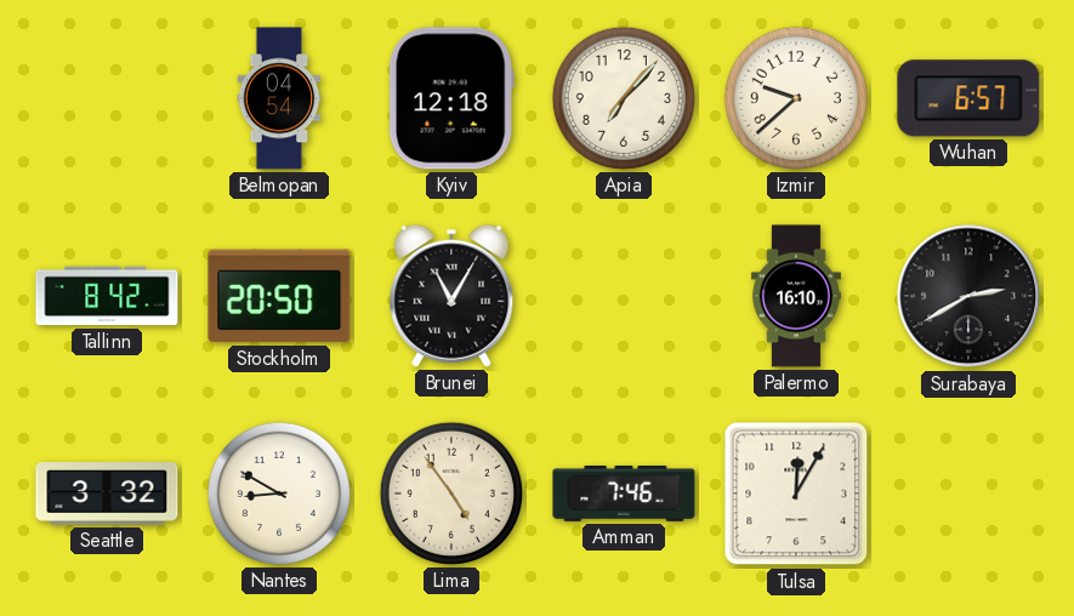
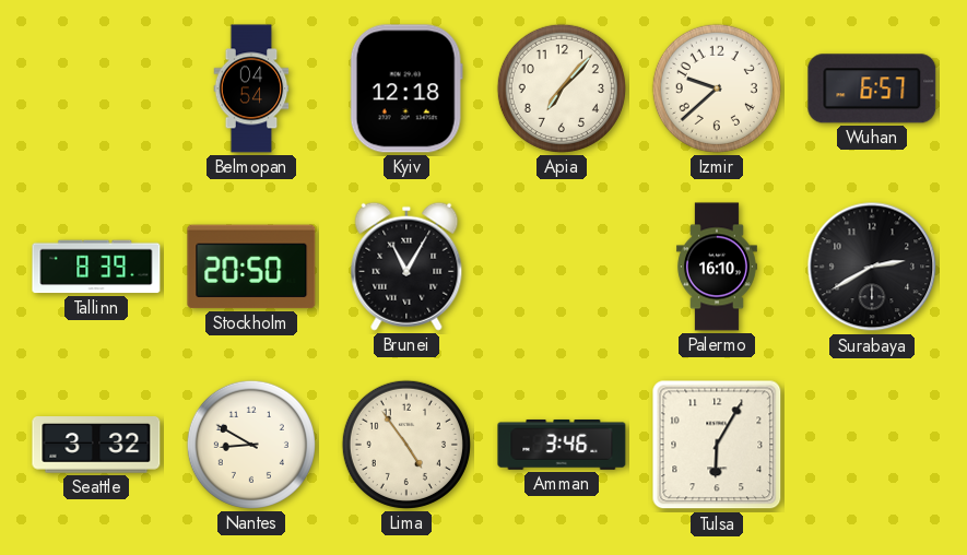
Tallinn: 8:42 -> 8:39
Amman: 7:46 -> 3:46
Tulsa: 12:05 -> 6:05
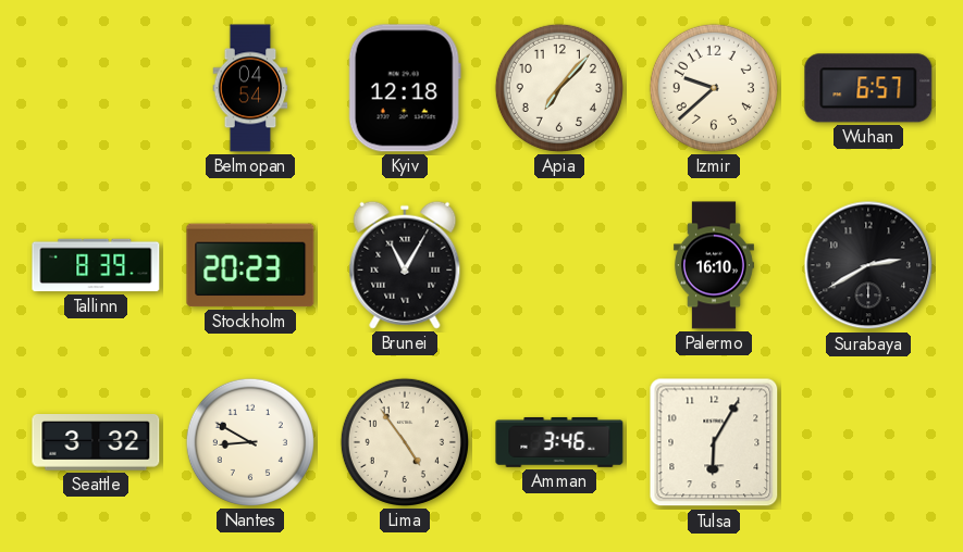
Stockholm: 20:50 -> 20:23
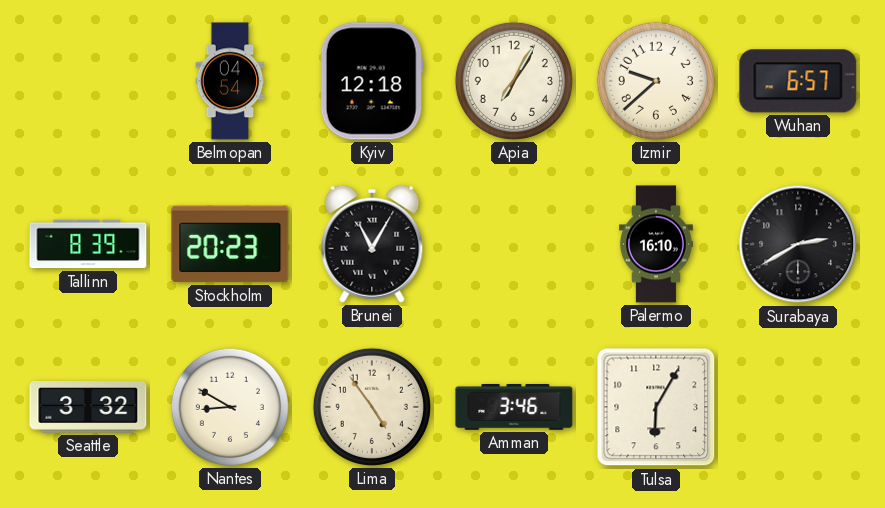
Apia: 7:07 -> 7:05
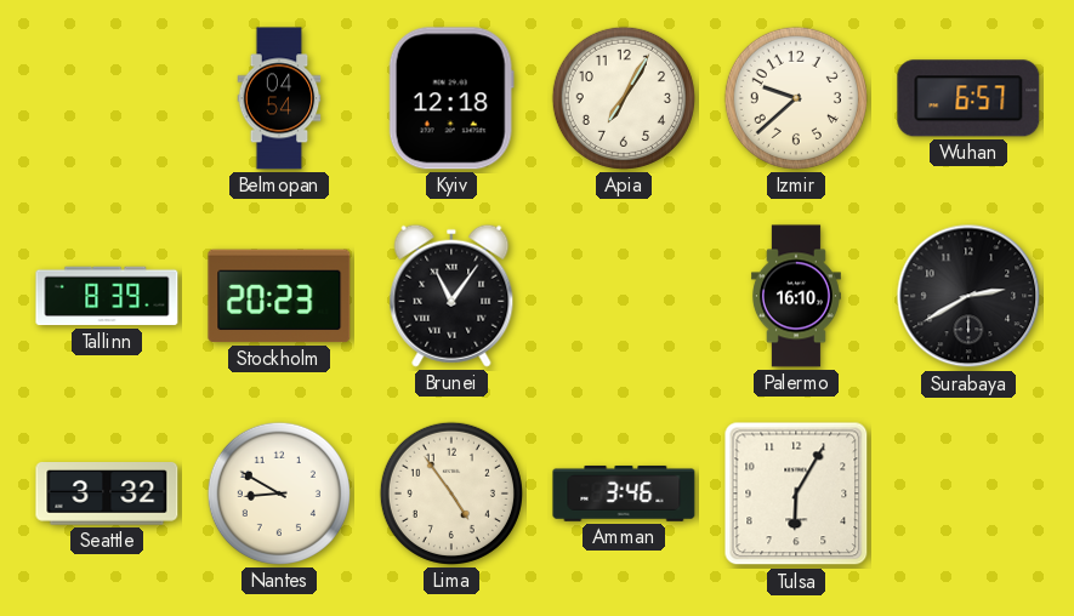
Brunei: 11:05 -> 11:06
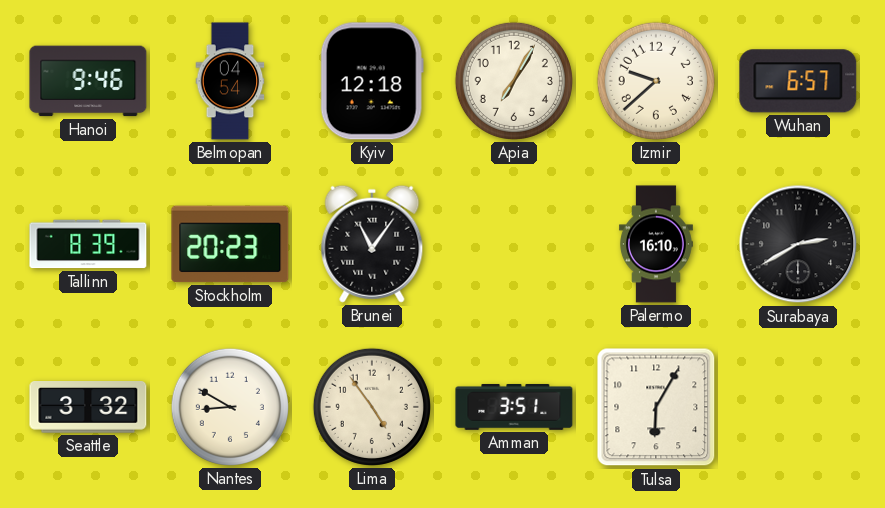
Hanoi: none -> 9:46
Amman: 3:46 -> 3:51
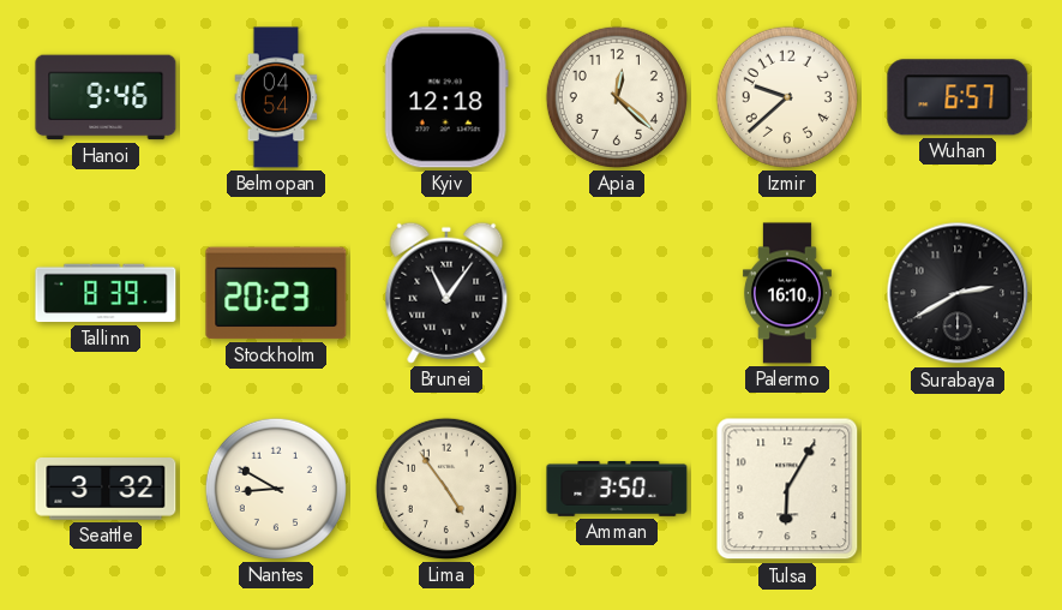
Apia: 7:05 -> 12:22
Amman: 3:51 -> 3:50
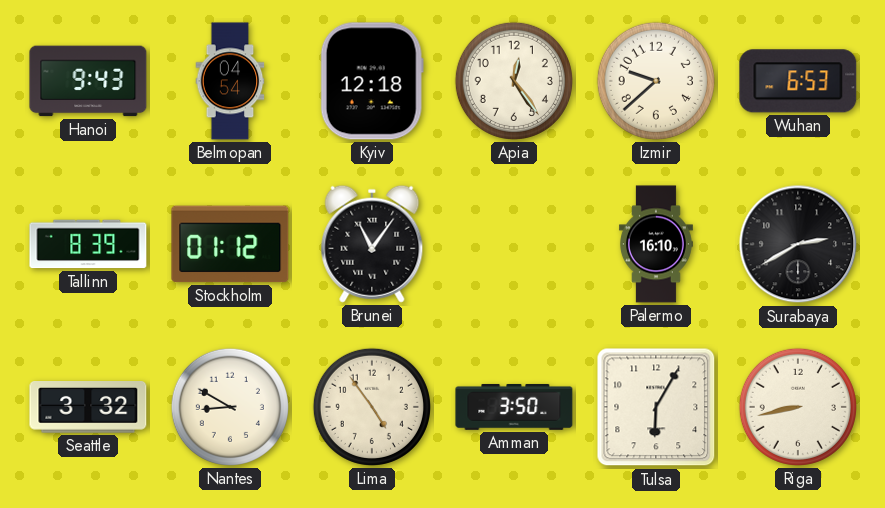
Hanoi: 9:46 -> 9:43
Apia: 12:22 -> 12:24
Wuhan: 6:57 -> 6:53
Stockholm: 20:23 -> 01:12
Riga: none -> 8:43
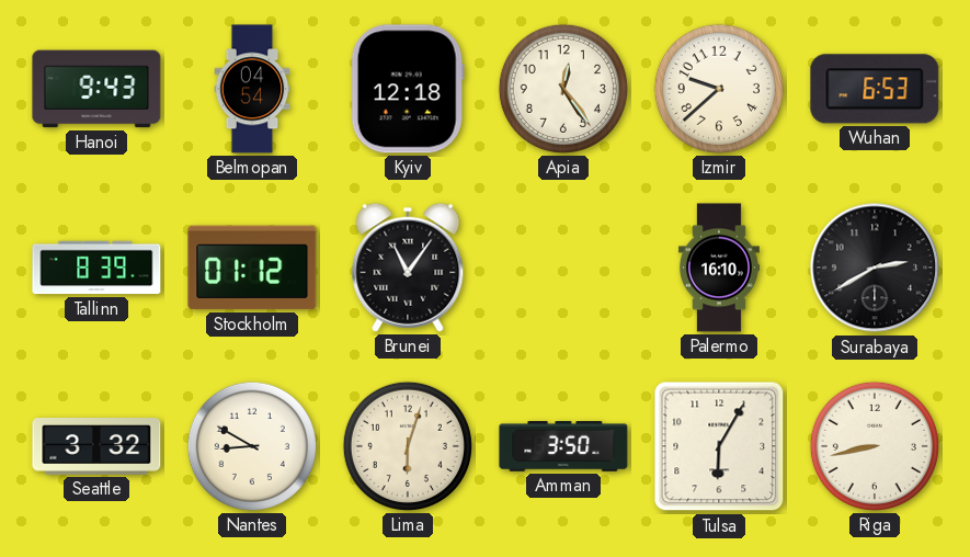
Lima: 4:54 -> 6:03
